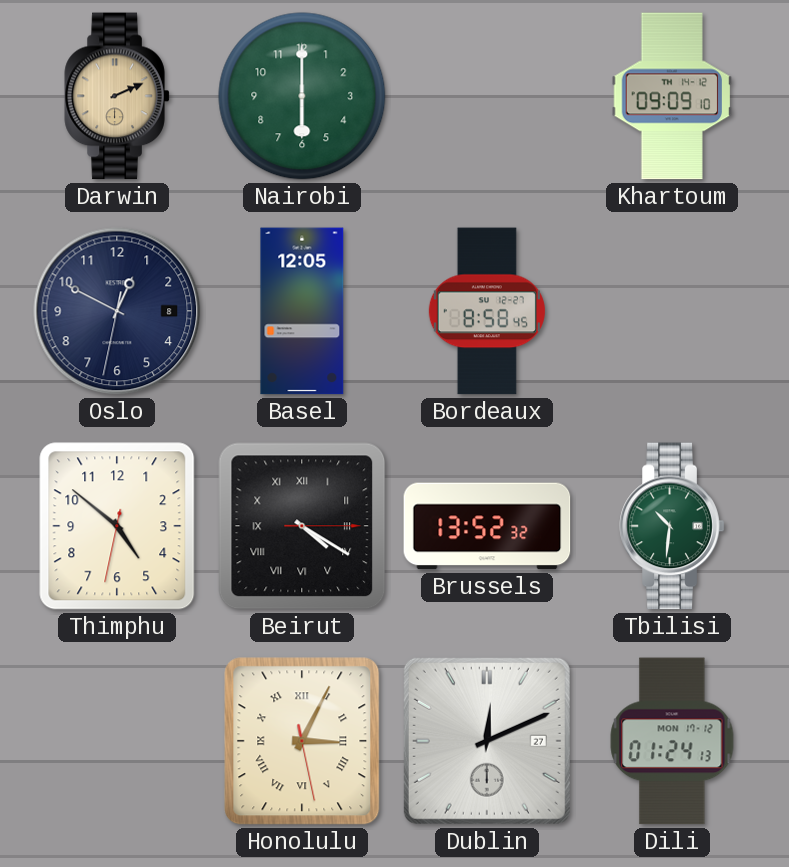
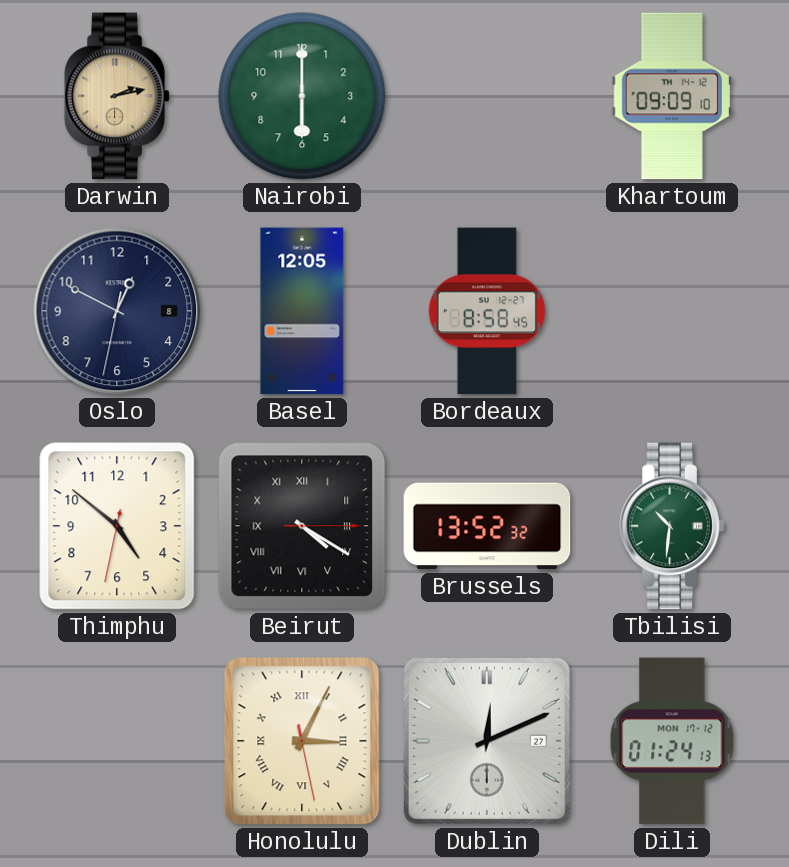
Darwin: 2:11 -> 2:13
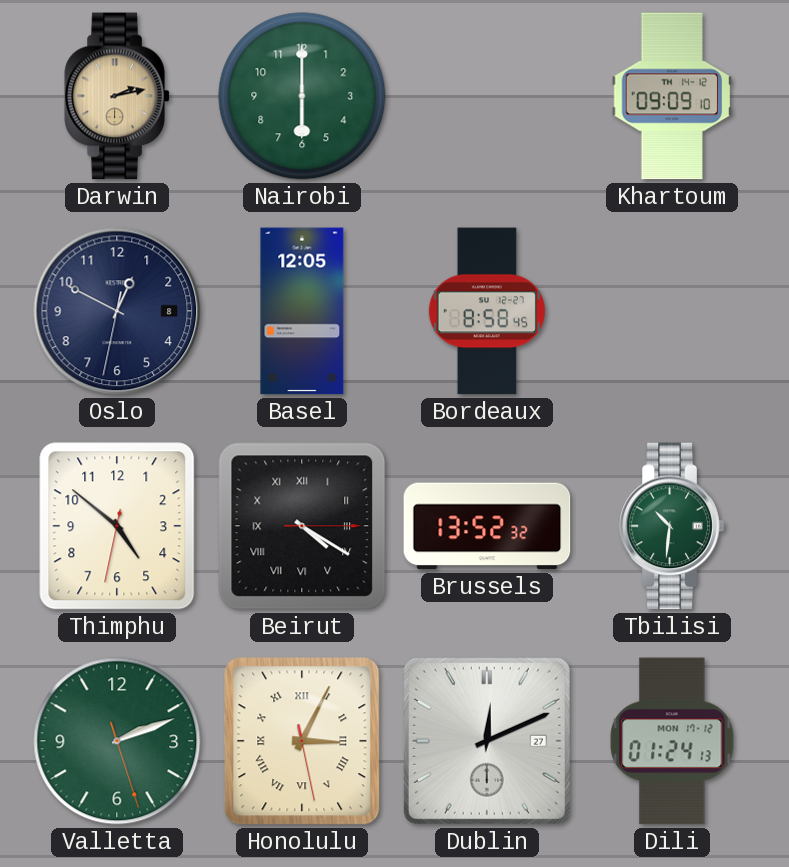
Valletta: none -> 2:11
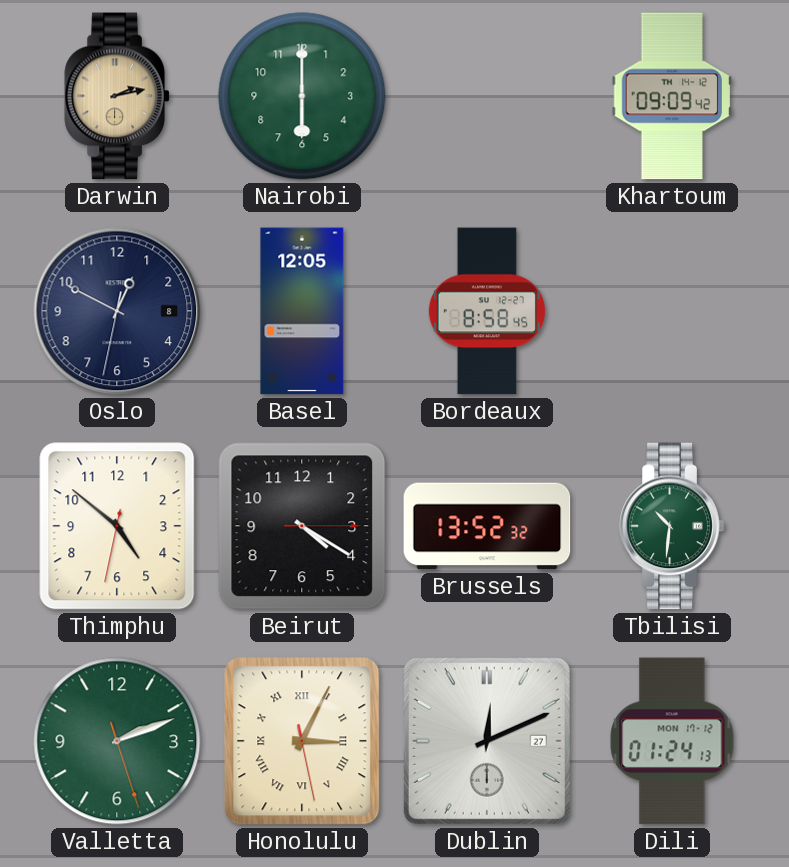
Khartoum: 09:09:10 -> 09:09:42
Beirut numerals: Roman -> Arabic
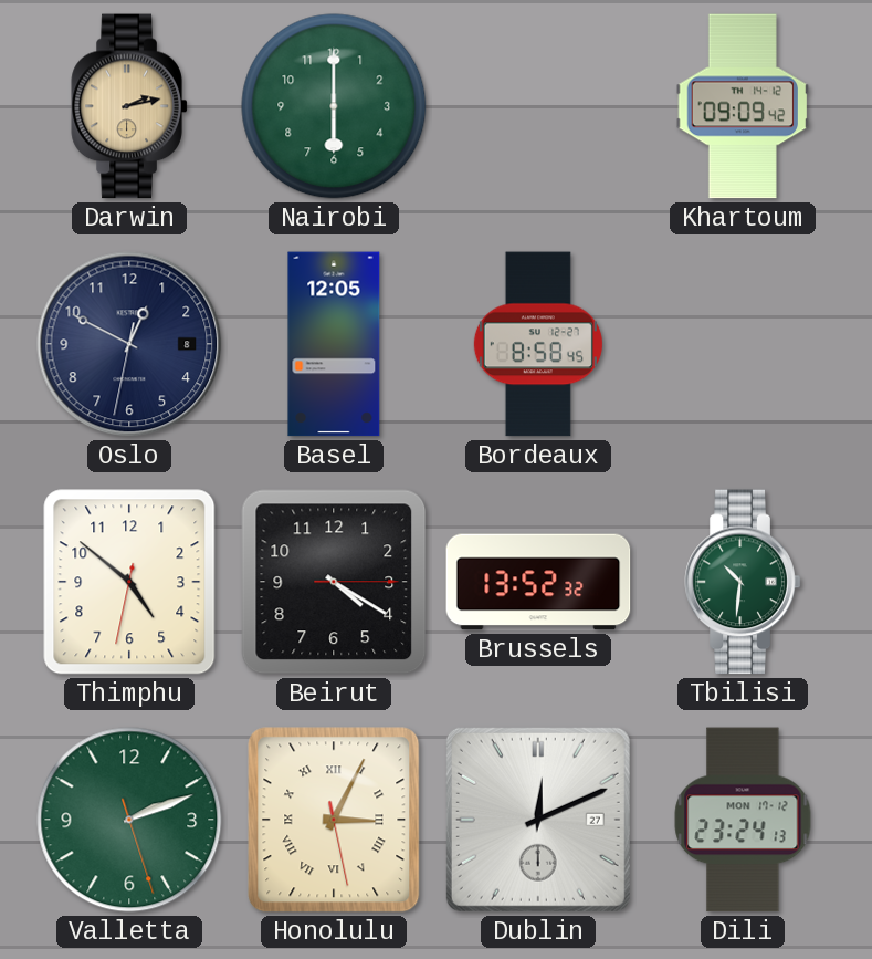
Dili: 01:24 -> 23:24
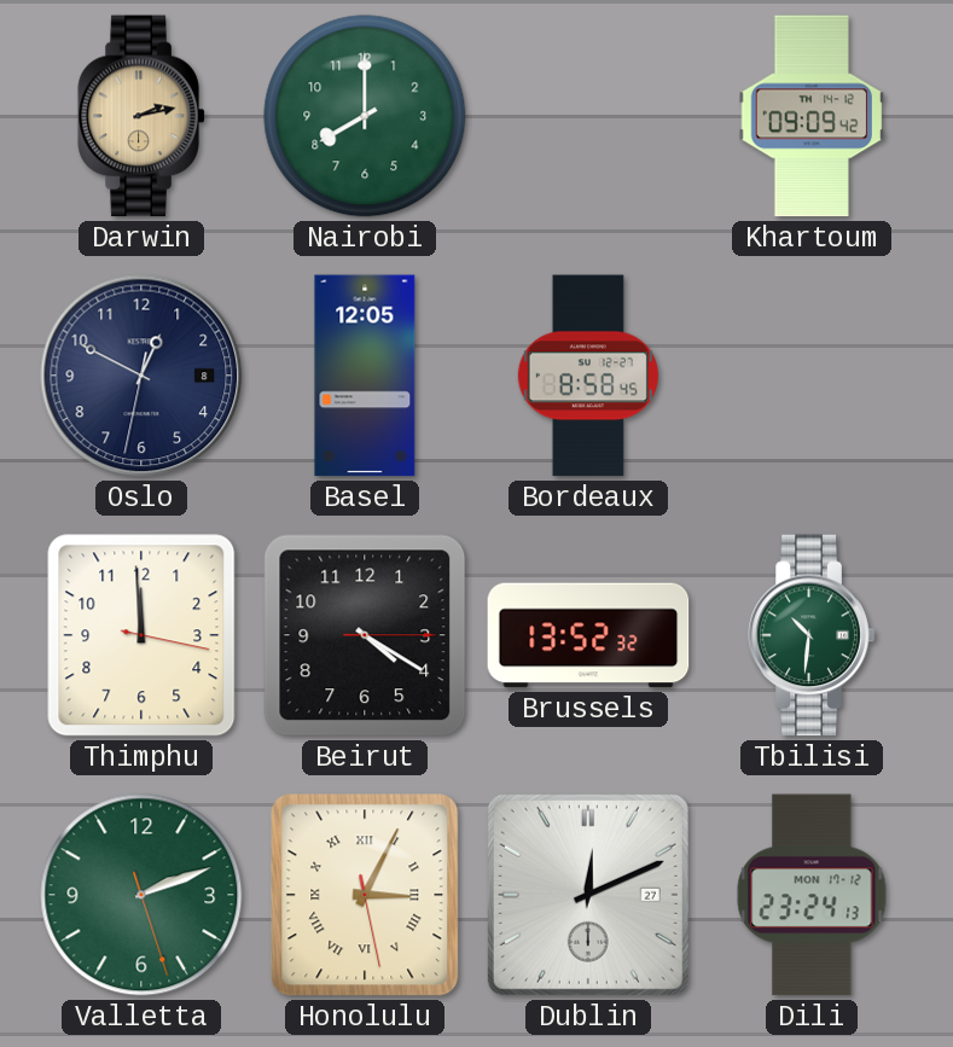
Nairobi: 6:00 -> 8:00
Thimphu: 4:51 -> 11:59
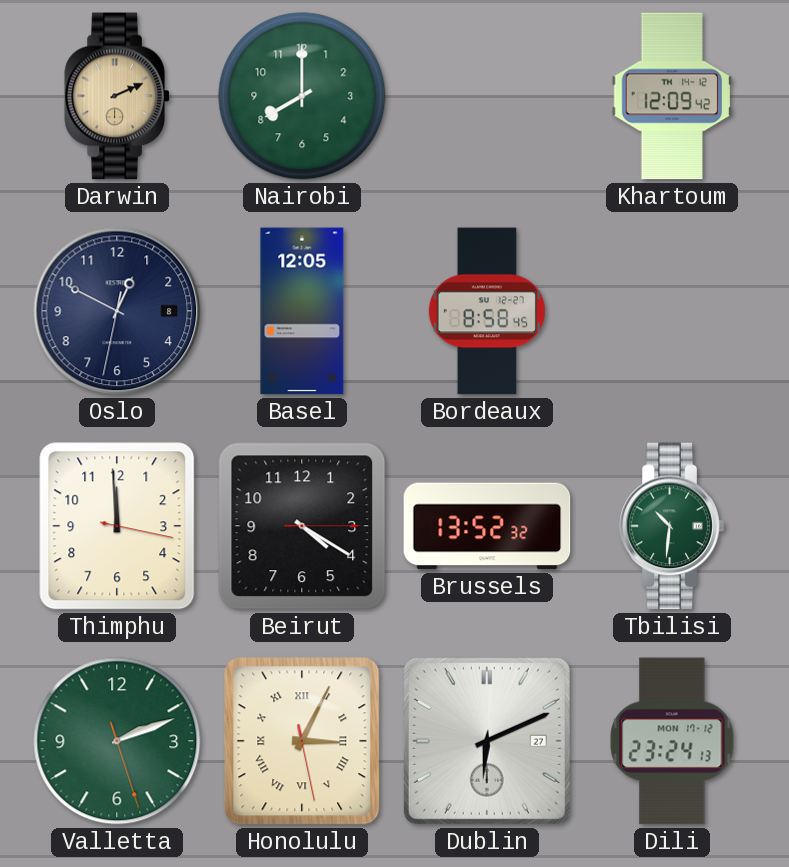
Darwin: 2:13 -> 2:11
Khartoum: 09:09 -> 12:09
Dublin: 12:11 -> 6:11
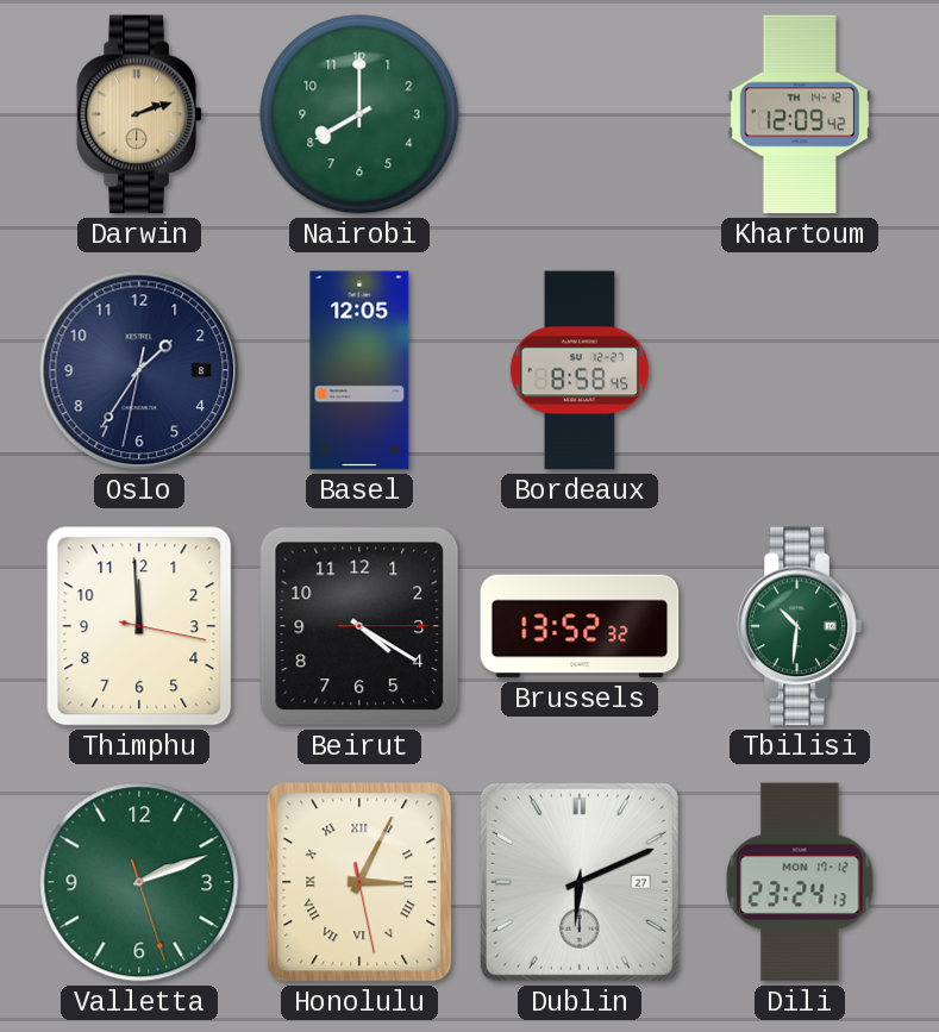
Darwin: 2:11 -> 2:12
Oslo: 12:49 -> 1:35
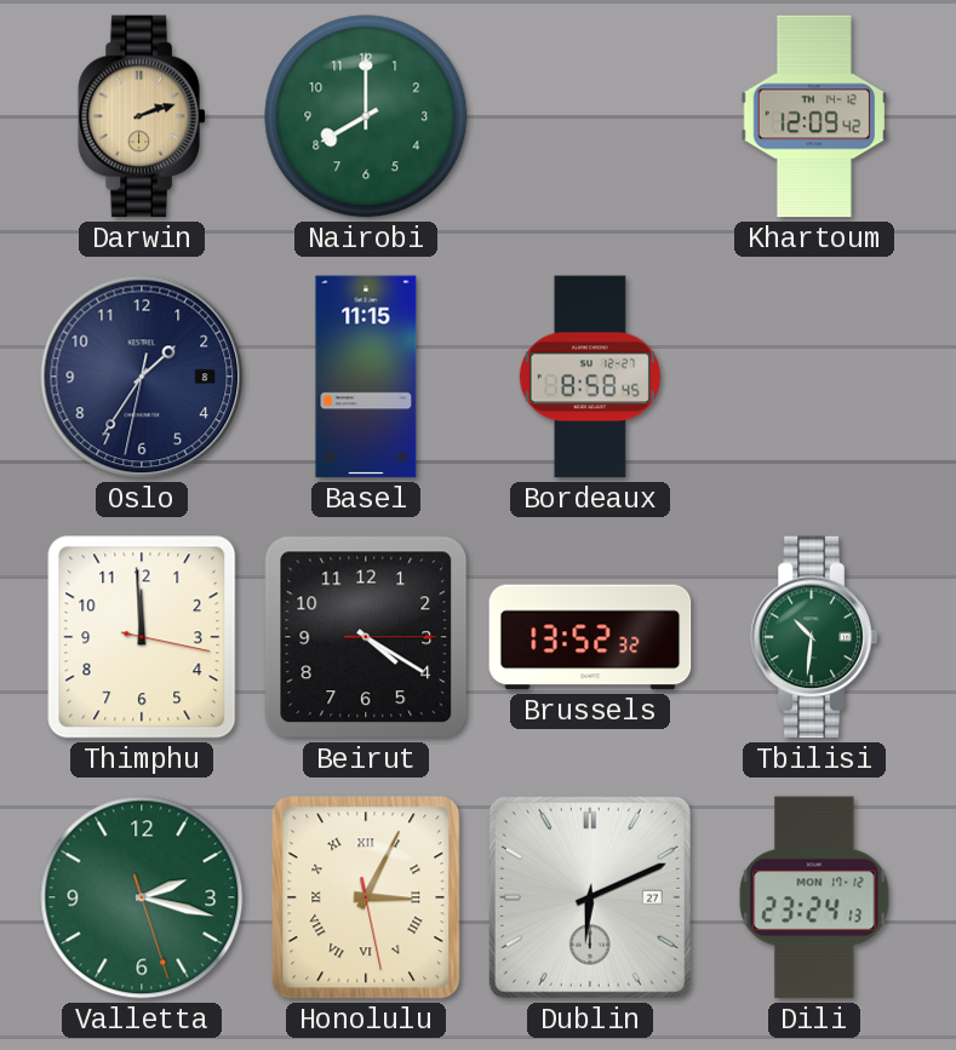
Basel: 12:05 -> 11:15
Valletta: 2:11 -> 2:17
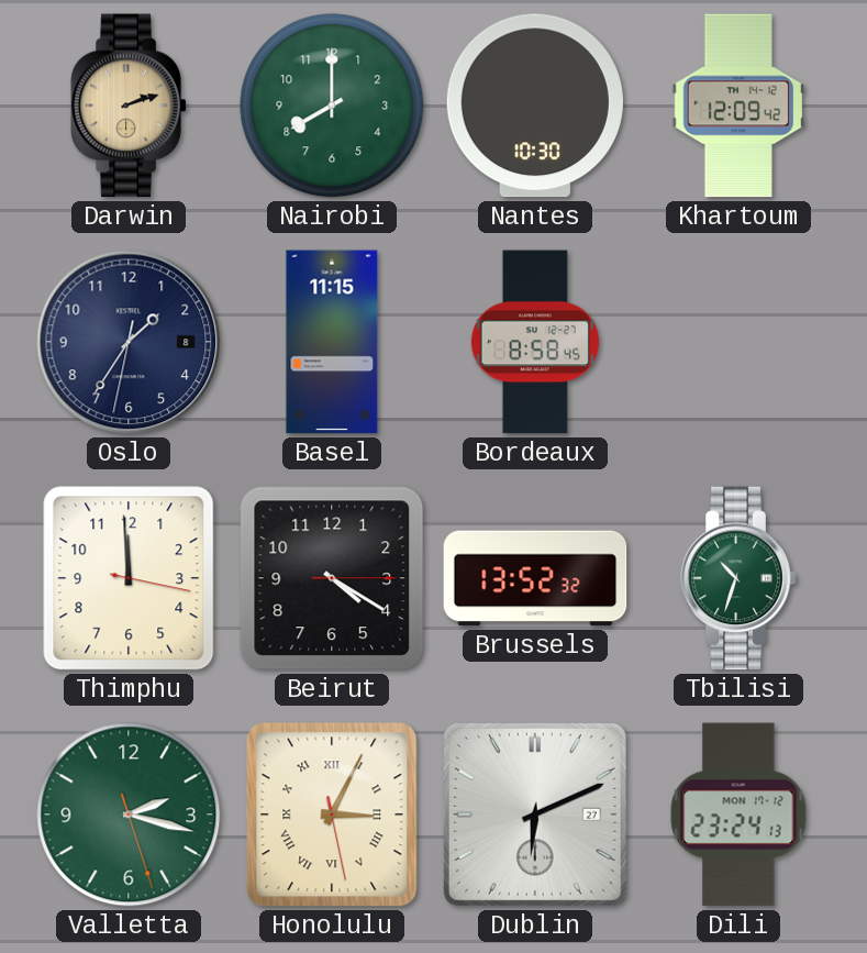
Nantes: none -> 10:30
Tbilisi: 10:31 -> 10:33
